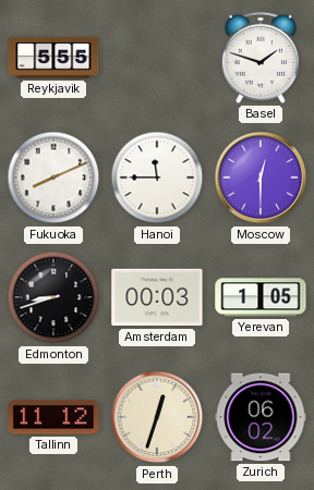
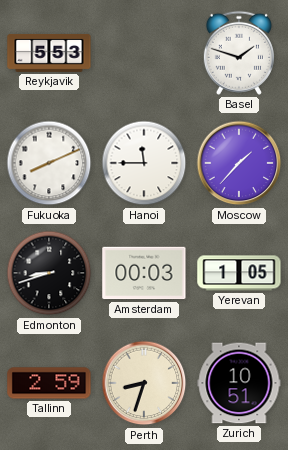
Reykjavik: 5:55 -> 5:53
Moscow: 12:30 -> 1:37
Tallinn: 11:12 -> 2:59
Perth: 12:33 -> 8:33
Zurich: 06:02 -> 10:51
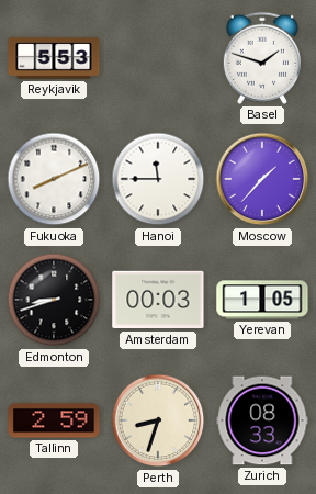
Zurich: 10:51 -> 08:33
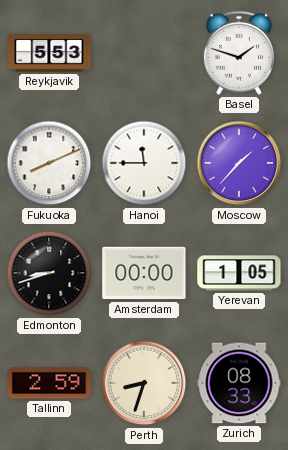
Amsterdam: 00:03 -> 00:00
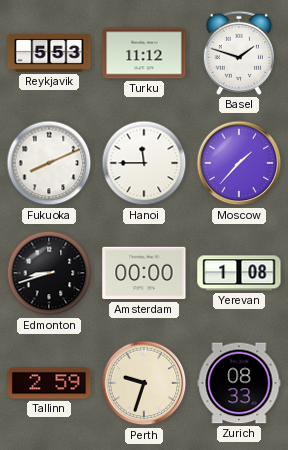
Turku: none -> 11:12
Yerevan: 1:05 -> 1:08
Perth: 8:33 -> 9:33
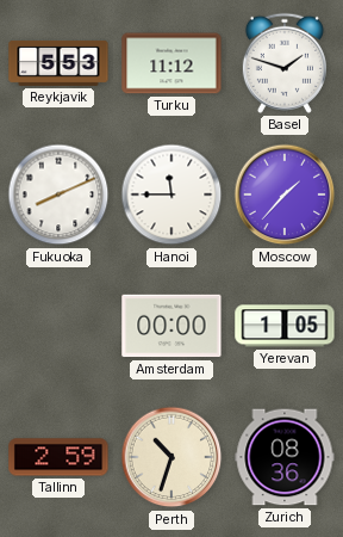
Edmonton: 8:42 -> none
Yerevan: 1:08 -> 1:05
Perth: 9:33 -> 10:33
Zurich: 08:33 -> 08:36
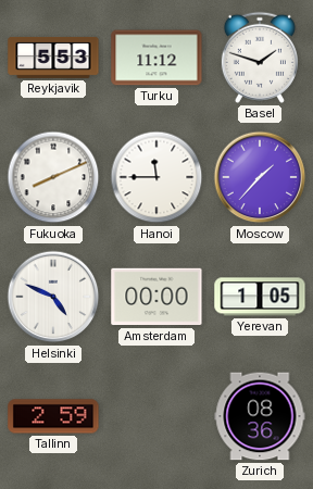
Helsinki: none -> 4:49
Perth: 10:33 -> none
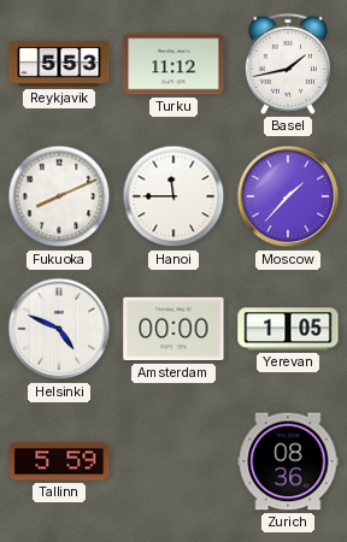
Basel: 1:48 -> 1:43
Tallinn: 2:59 -> 5:59
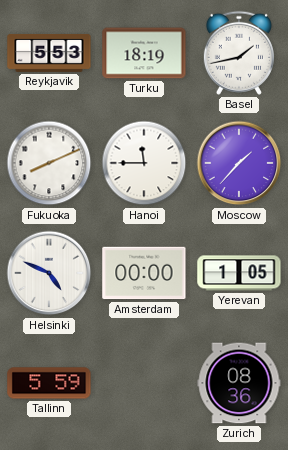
Turku: 11:12 -> 18:19
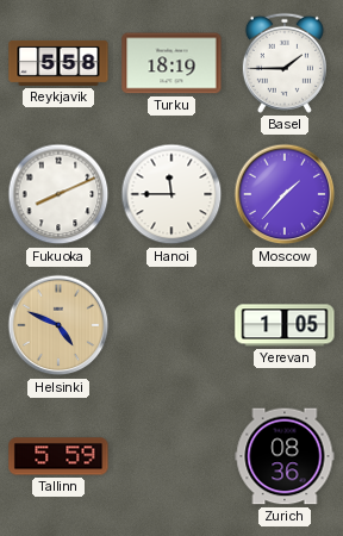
Reykjavik: 5:53 -> 5:58
Basel: 1:43 -> 1:45
Helsinki dial: white -> champagne
Amsterdam: 00:00 -> none
